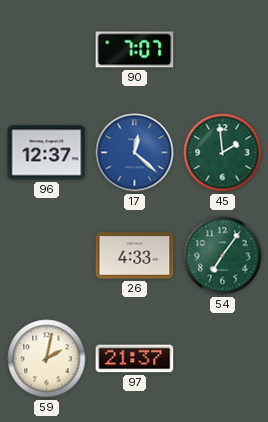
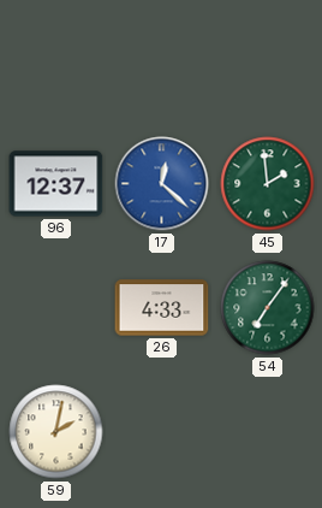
90: 7:07 -> none
97: 21:37 -> none
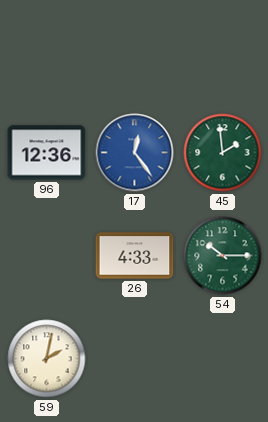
96: 12:37 -> 12:36
17: 12:22 -> 12:24
54: 7:06 -> 10:15
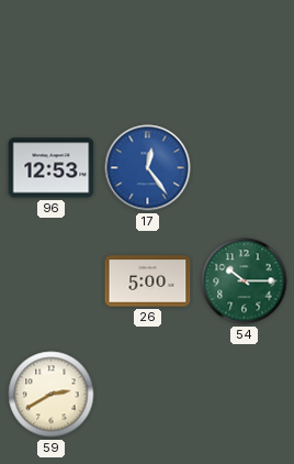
96: 12:36 -> 12:53
45: 1:59 -> none
26: 4:33 -> 5:00
59: 2:02 -> 2:40
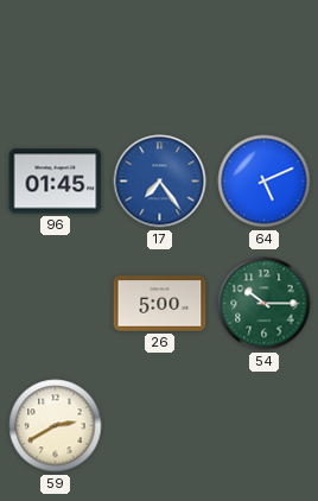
96: 12:53 -> 01:45
17: 12:24 -> 7:24
64: none -> 5:11
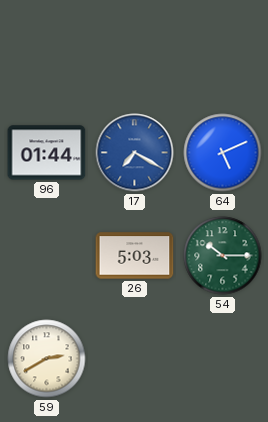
96: 01:45 -> 01:44
17: 7:24 -> 7:20
26: 5:00 -> 5:03
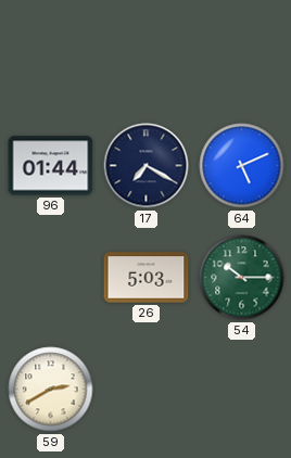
17 dial: blue -> navy
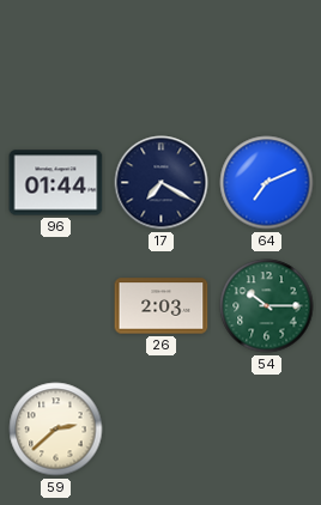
64: 5:11 -> 7:11
26: 5:03 -> 2:03
59: 2:40 -> 2:38
